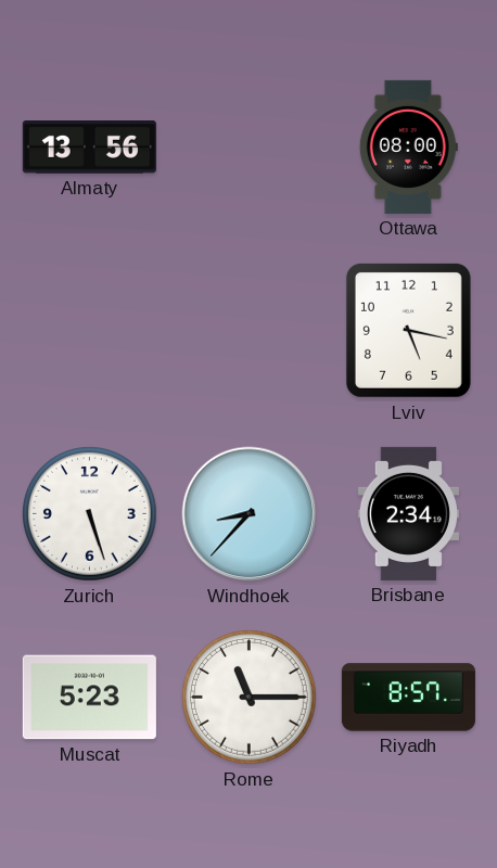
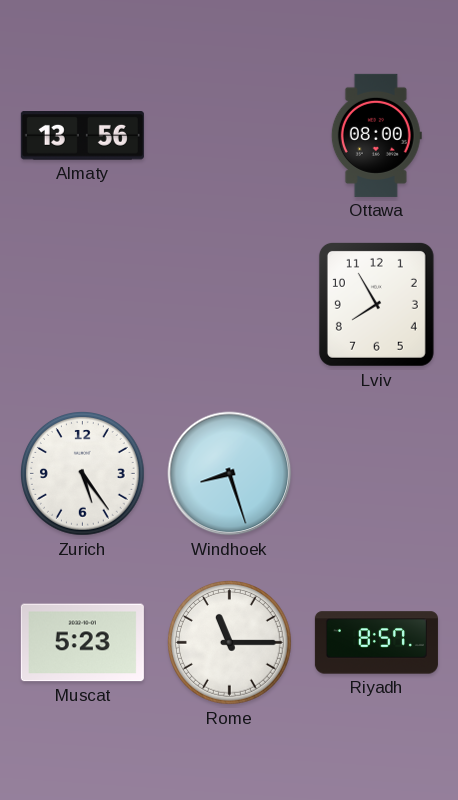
Lviv: 5:17 -> 7:55
Zurich: 5:27 -> 5:24
Windhoek: 8:37 -> 8:27
Brisbane: 2:34 -> none
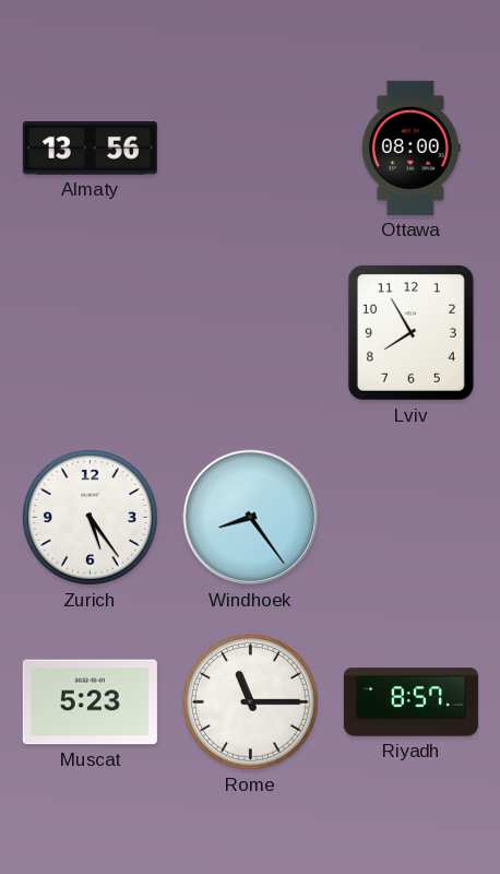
Windhoek: 8:27 -> 8:24
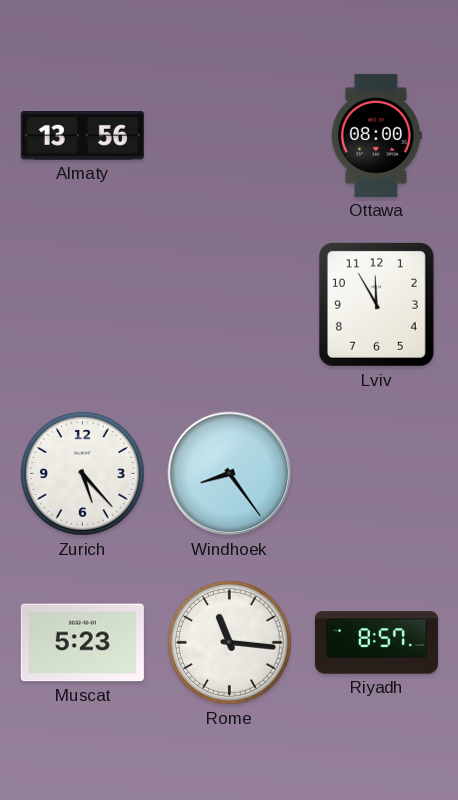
Lviv: 7:55 -> 11:55
Zurich: 5:24 -> 5:23
Rome: 11:15 -> 11:16
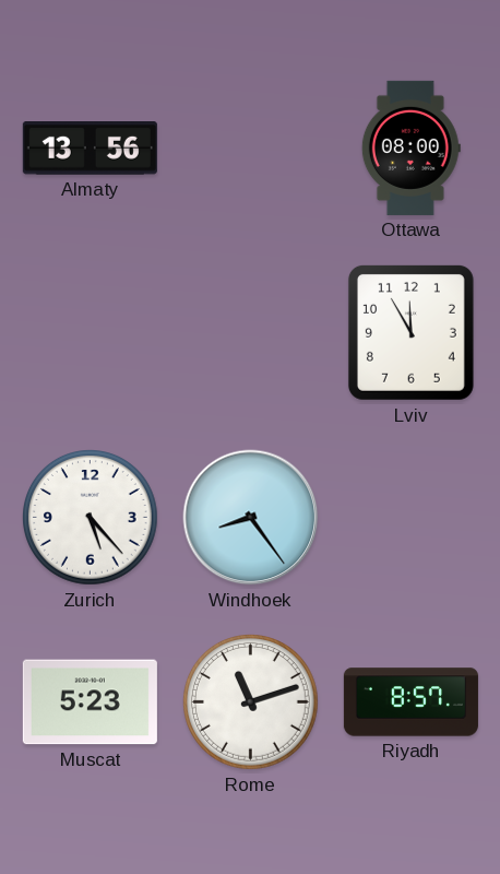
Rome: 11:16 -> 11:12
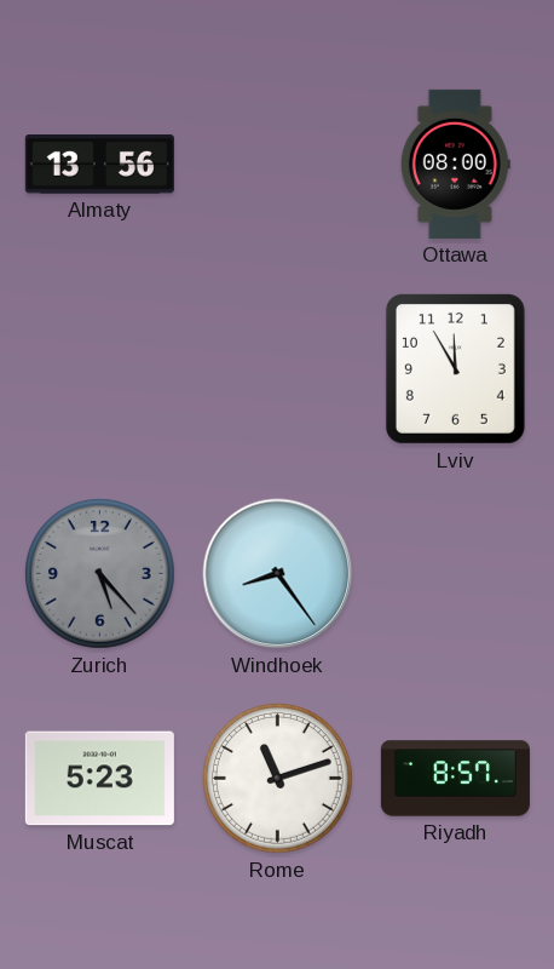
Zurich dial: white -> grey
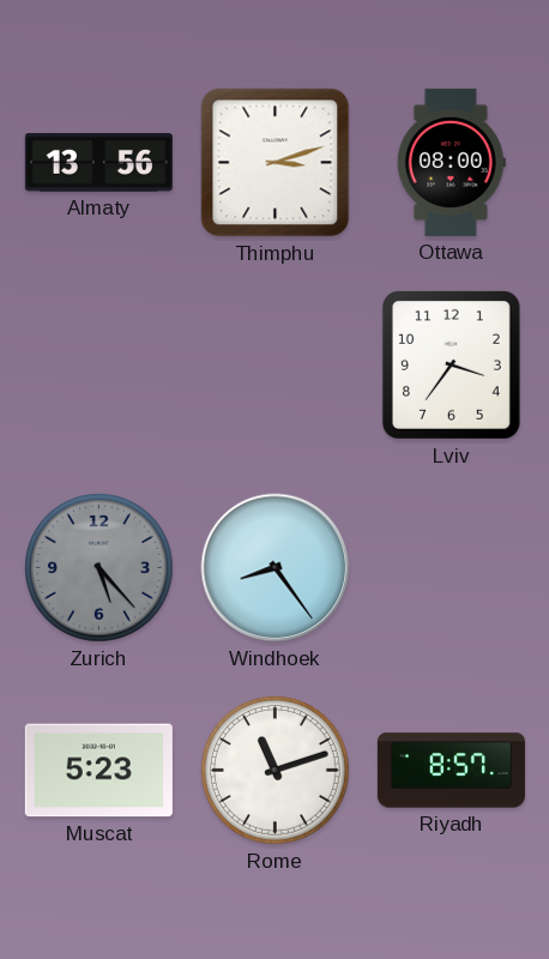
Thimphu: none -> 3:12
Lviv: 11:55 -> 3:36
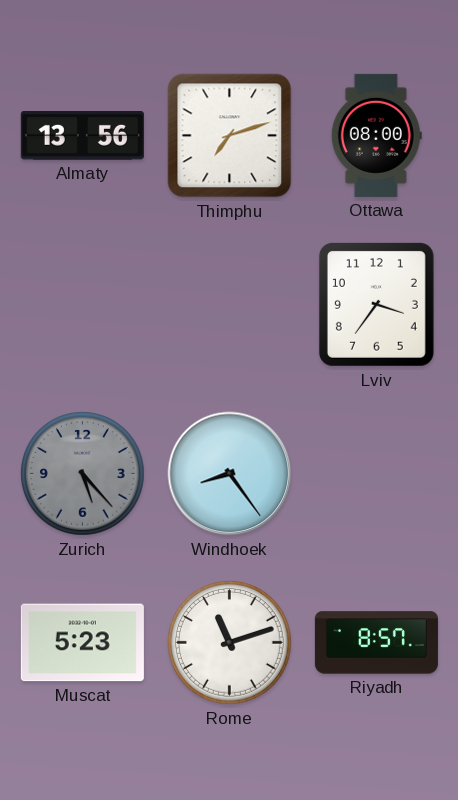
Thimphu: 3:12 -> 7:12
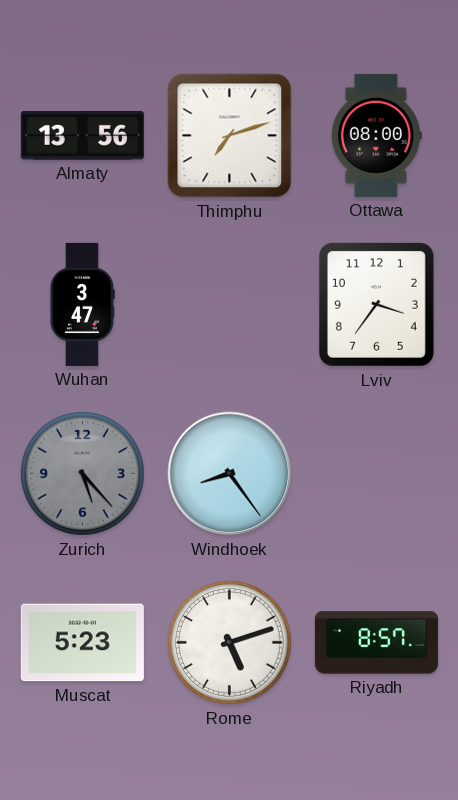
Wuhan: none -> 3:47
Rome: 11:12 -> 5:12
